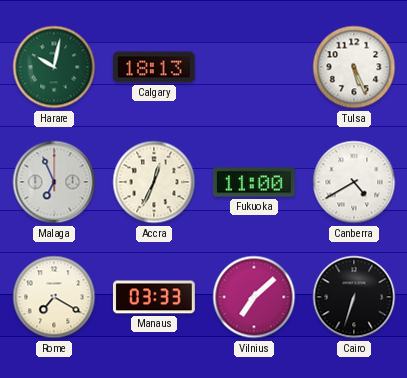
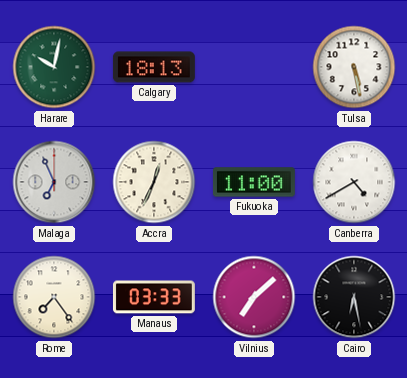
Tulsa: 5:26 -> 5:28
Rome: 7:20 -> 7:24
Cairo: 6:33 -> 6:28
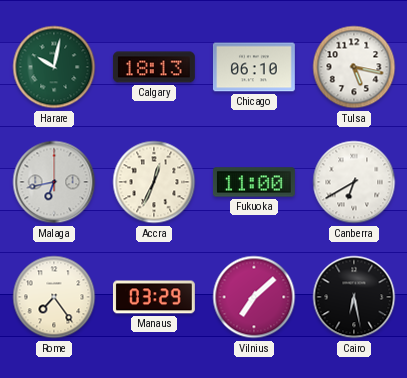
Chicago: none -> 06:10
Tulsa: 5:28 -> 5:17
Malaga: 6:56 -> 6:43
Canberra: 4:40 -> 6:40
Manaus: 03:33 -> 03:29
